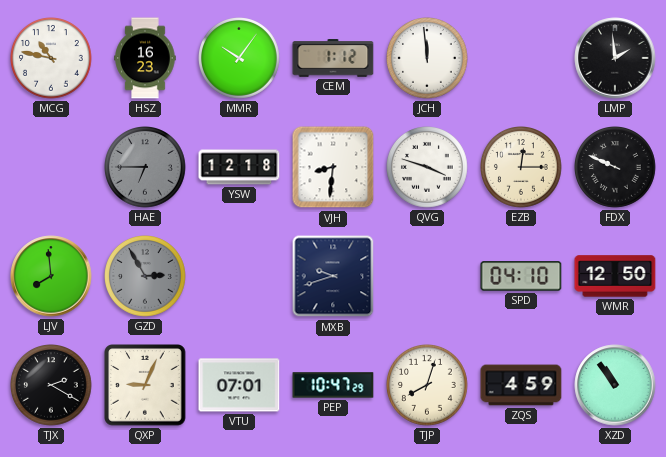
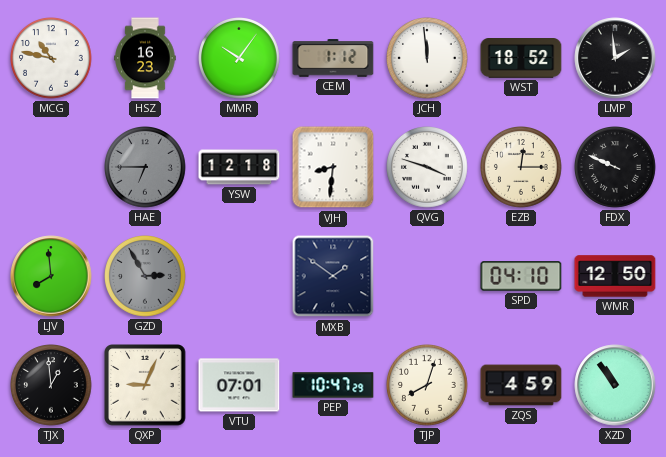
WST: none -> 18:52
MXB: 9:42 -> 1:51
TJX: 2:20 -> 12:59
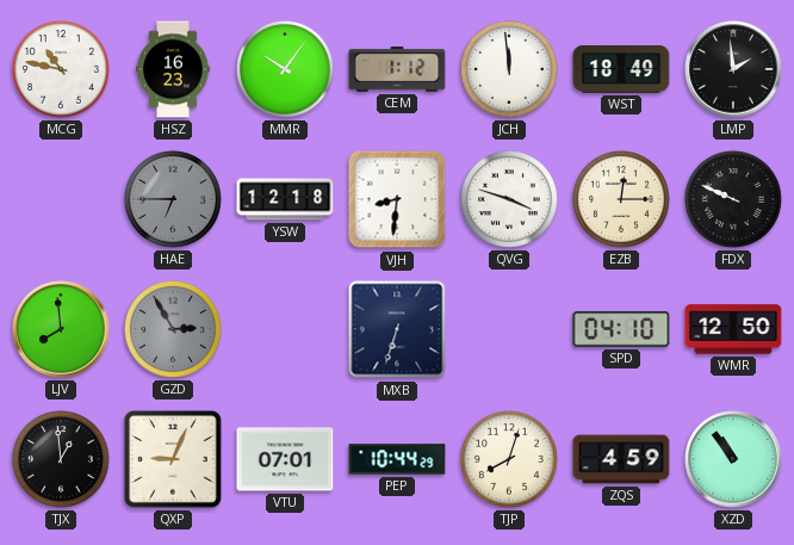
WST: 18:52 -> 18:49
MXB: 1:51 -> 6:33
PEP: 10:47 -> 10:44
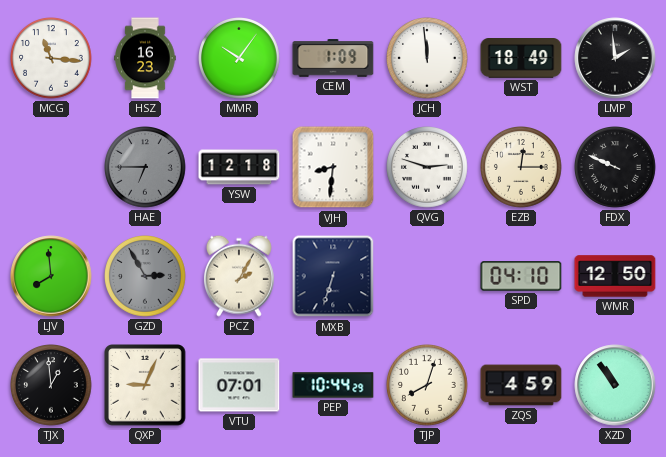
MCG: 10:47 -> 11:16
CEM: 1:12 -> 1:09
QVG: 3:48 -> 2:48
PCZ: none -> 2:05
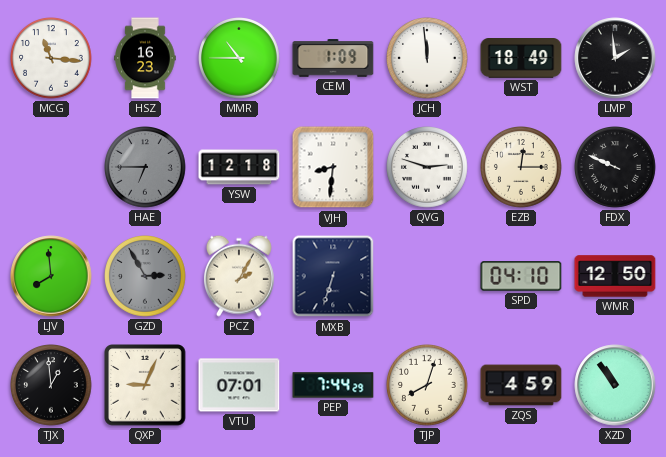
MMR: 10:06 -> 10:45
PEP: 10:44 -> 7:44
